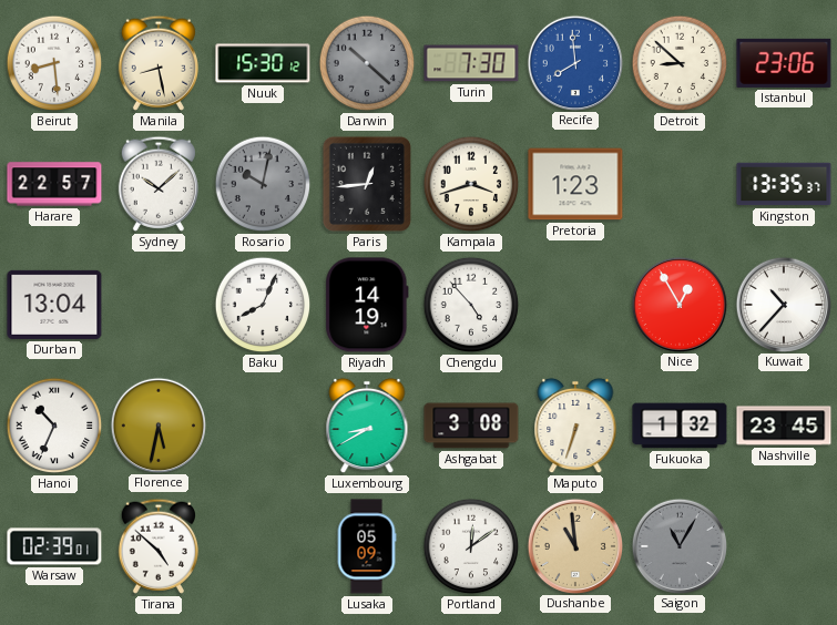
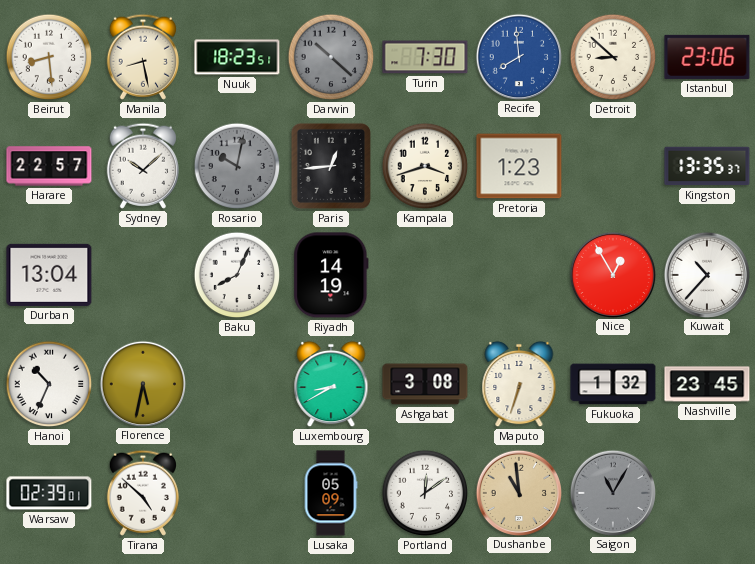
Nuuk: 15:30 -> 18:23
Chengdu: 4:53 -> none
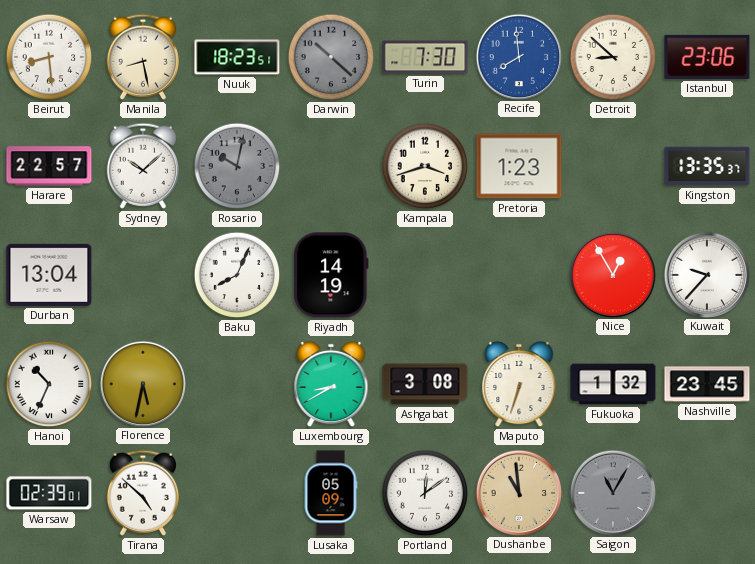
Paris: 12:44 -> none
Kuwait: 10:37 -> 9:37
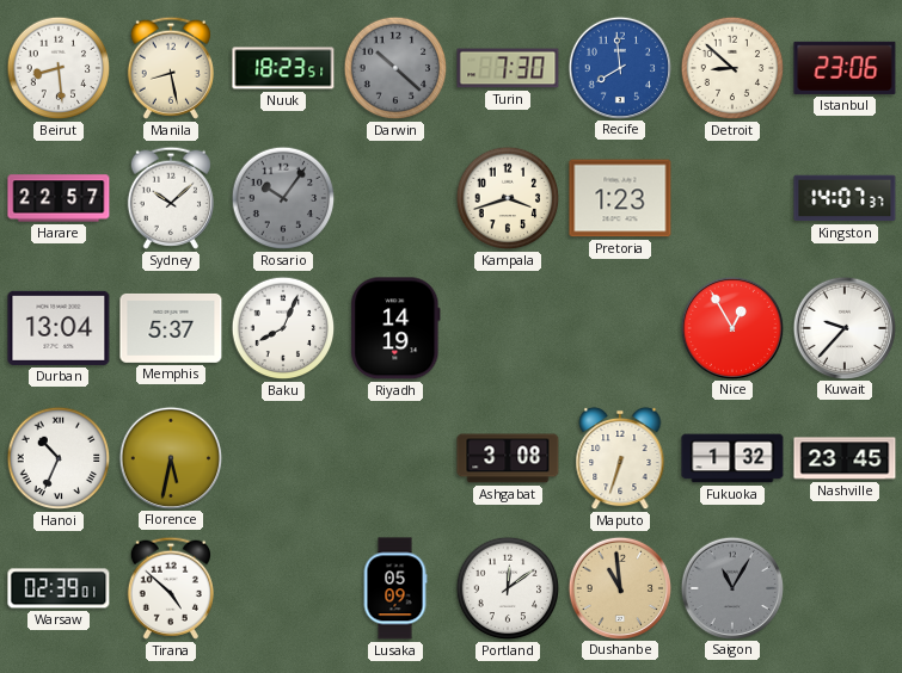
Rosario: 10:02 -> 10:06
Kingston: 13:35 -> 14:07
Memphis: none -> 5:37
Luxembourg: 8:40 -> none
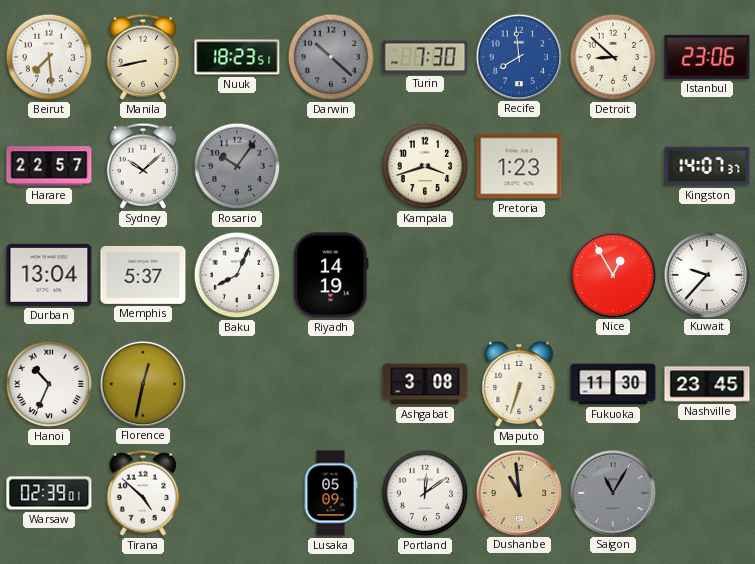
Beirut: 8:29 -> 7:29
Manila: 8:28 -> 8:43
Florence: 5:32 -> 12:32
Fukuoka: 1:32 -> 11:30
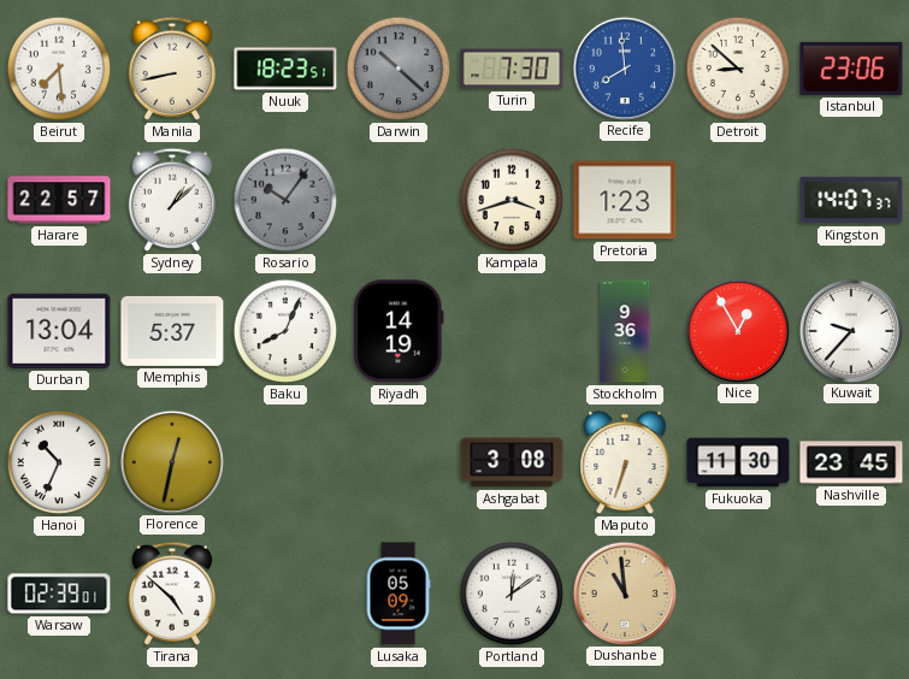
Sydney: 10:08 -> 1:08
Stockholm: none -> 9:36
Saigon: 11:05 -> none
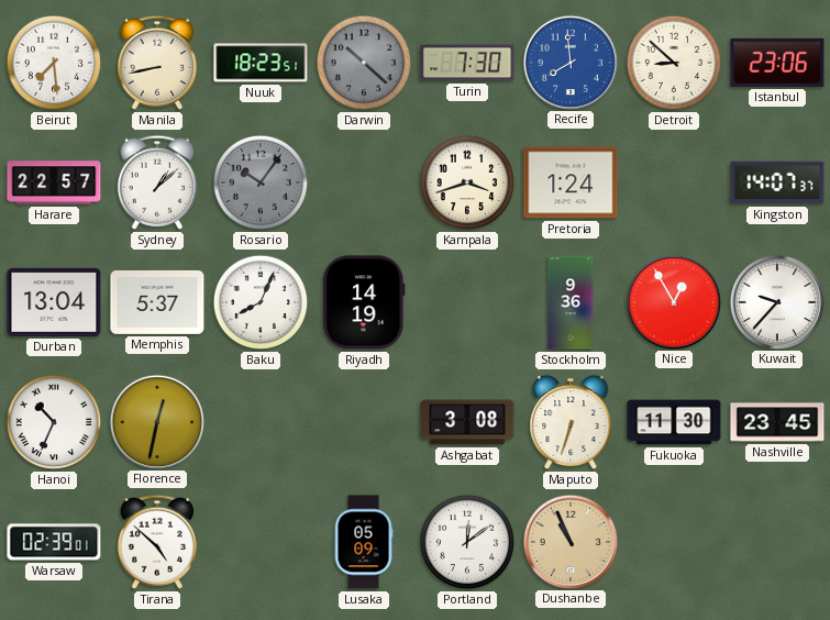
Pretoria: 1:23 -> 1:24
Dushanbe: 10:59 -> 10:56
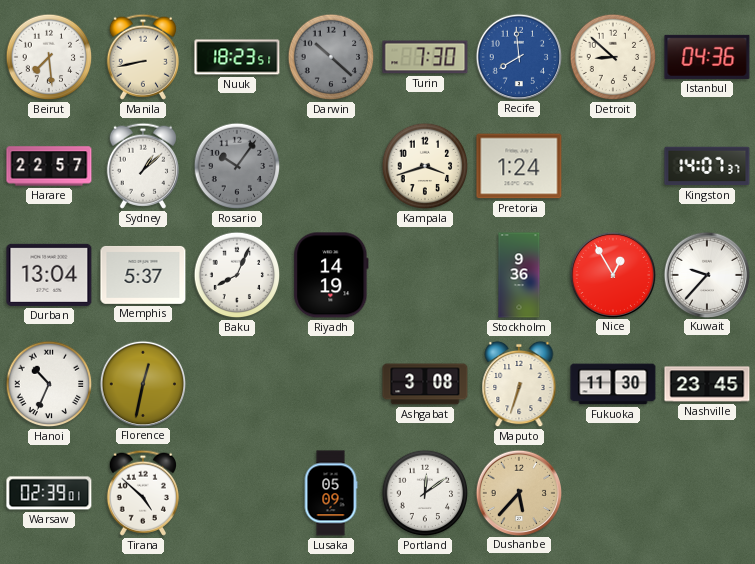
Istanbul: 23:06 -> 04:36
Dushanbe: 10:56 -> 5:37
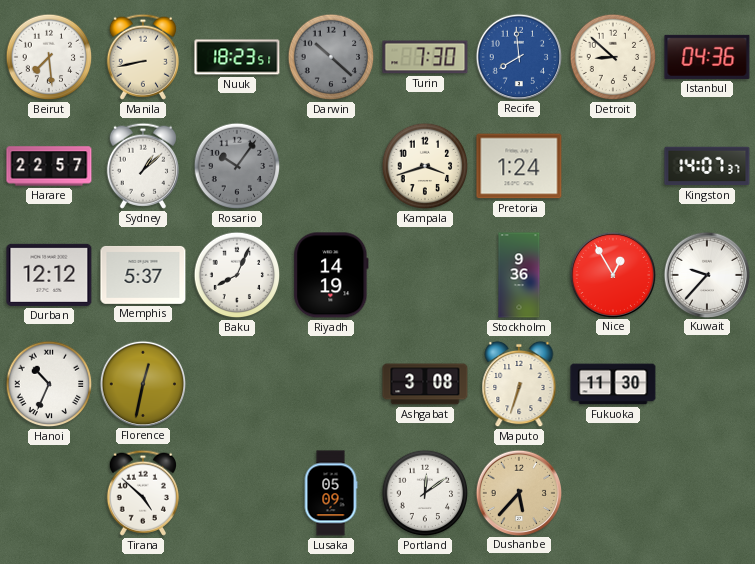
Durban: 13:04 -> 12:12
Nashville: 23:45 -> none
Warsaw: 02:39 -> none
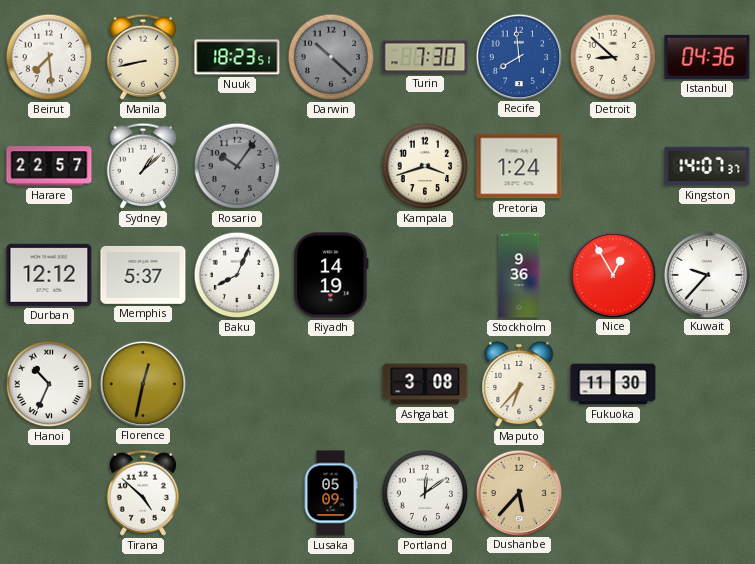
Maputo: 6:33 -> 6:37
